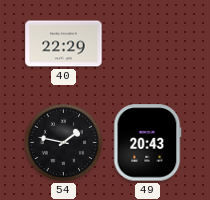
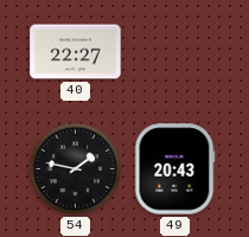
40: 22:29 -> 22:27
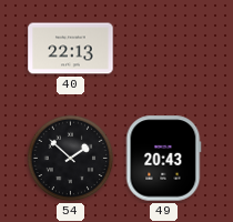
40: 22:27 -> 22:13
54: 1:47 -> 1:52
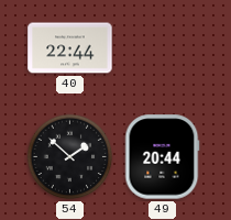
40: 22:13 -> 22:44
49: 20:43 -> 20:44
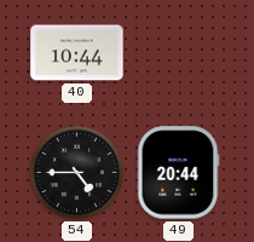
40: 22:44 -> 10:44
54: 1:52 -> 4:45
